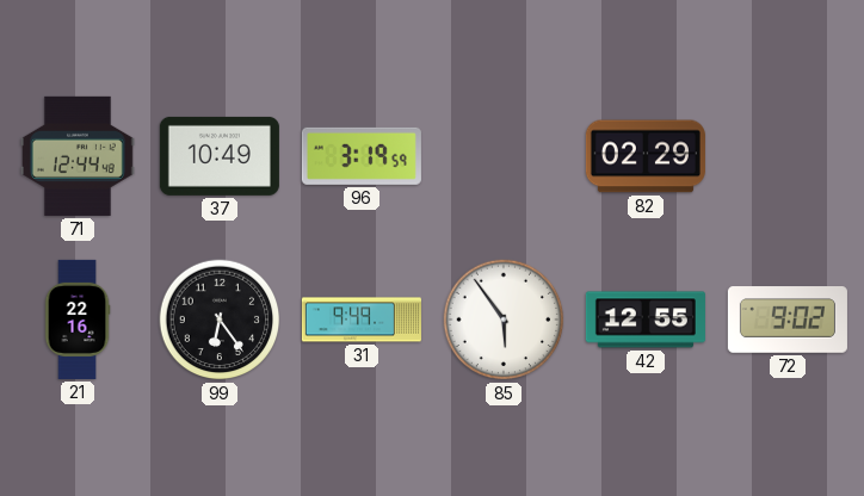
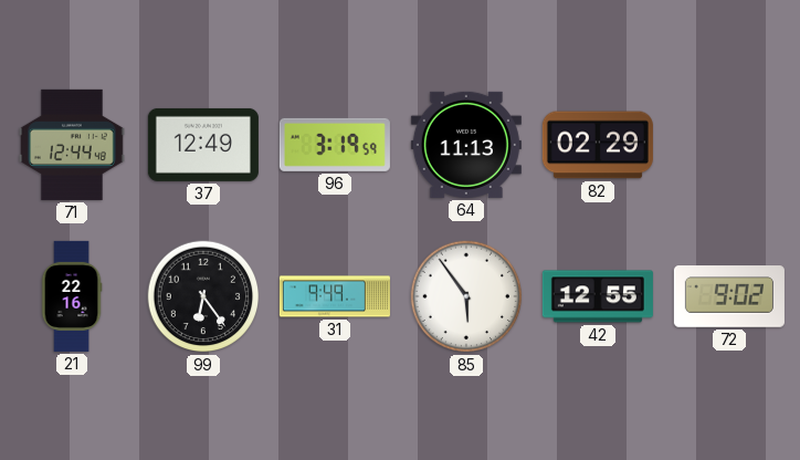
37: 10:49 -> 12:49
64: none -> 11:13
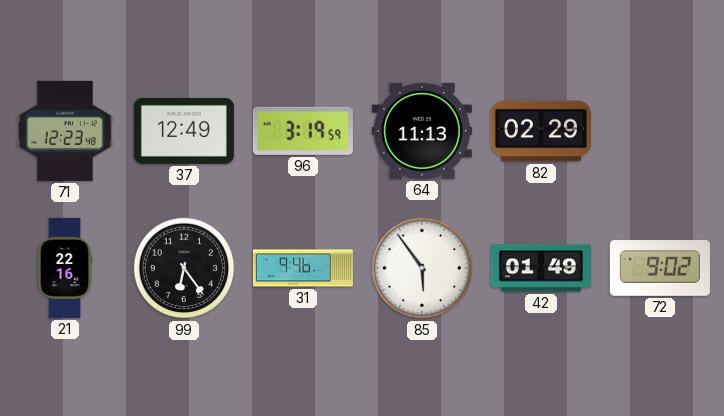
71: 12:44 -> 12:23
31: 9:49 -> 9:46
42: 12:55 -> 01:49
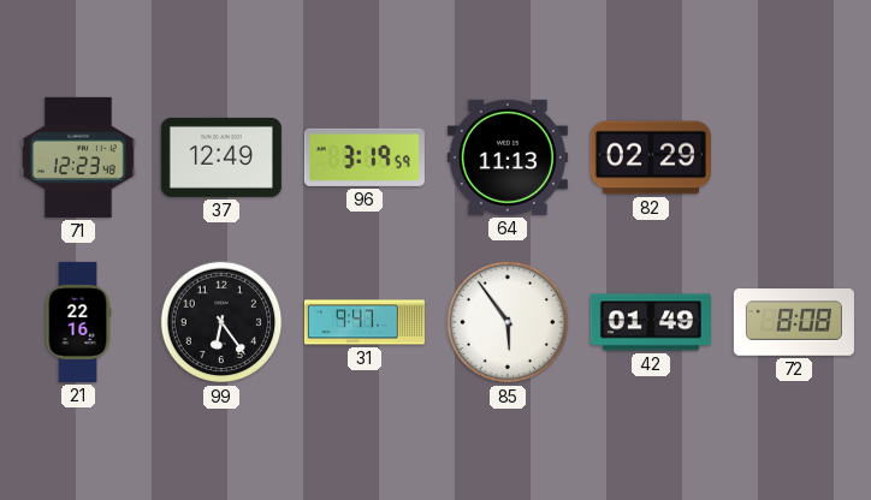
31: 9:46 -> 9:47
72: 9:02 -> 8:08
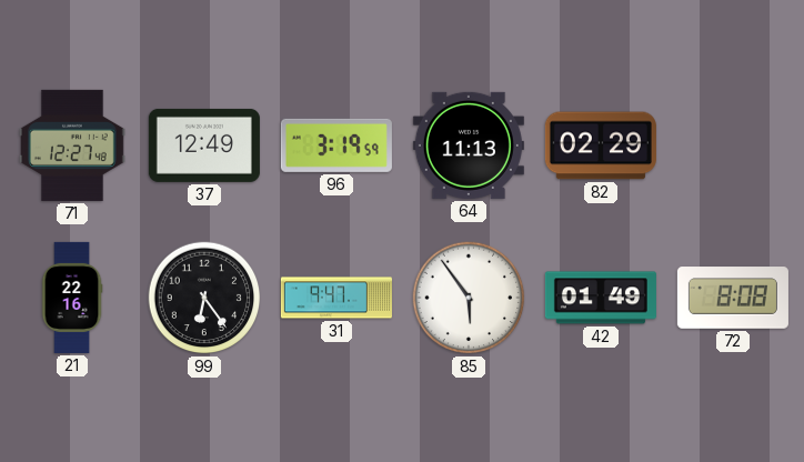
71: 12:23 -> 12:27
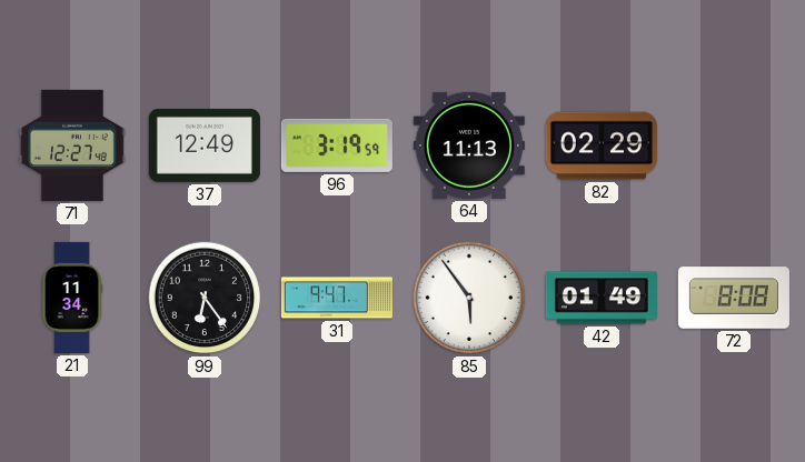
21: 22:16 -> 11:34
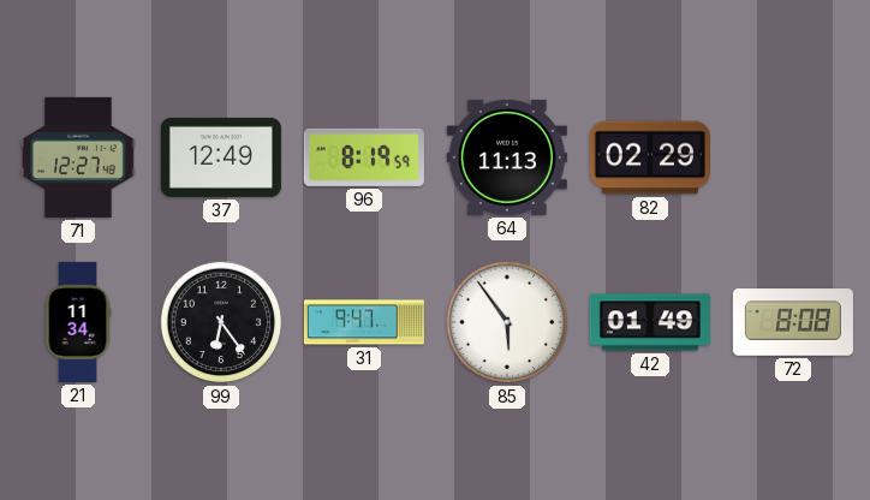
96: 3:19 -> 8:19
